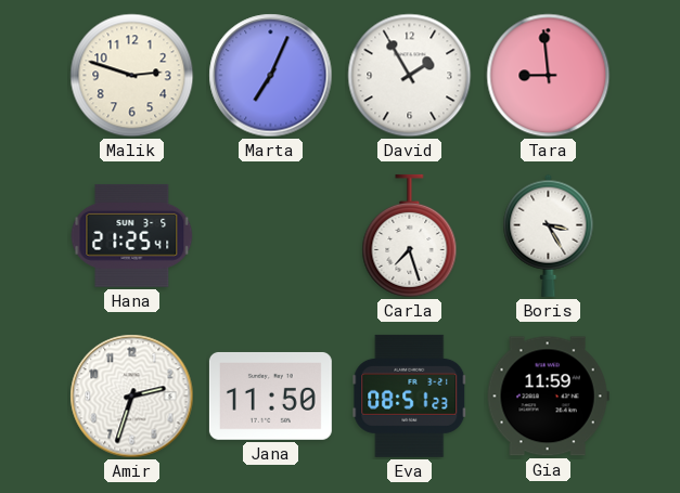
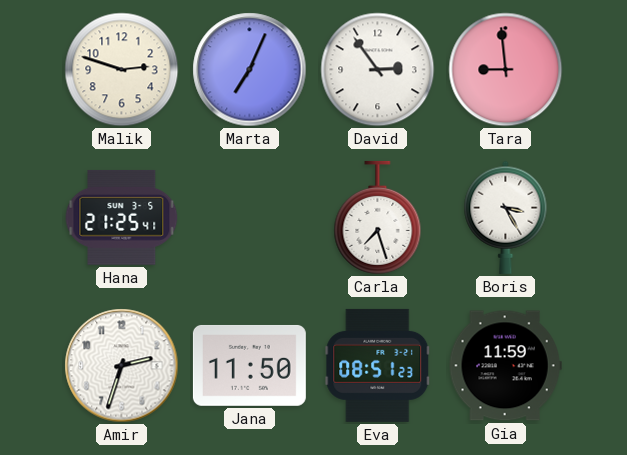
David: 1:55 -> 2:54
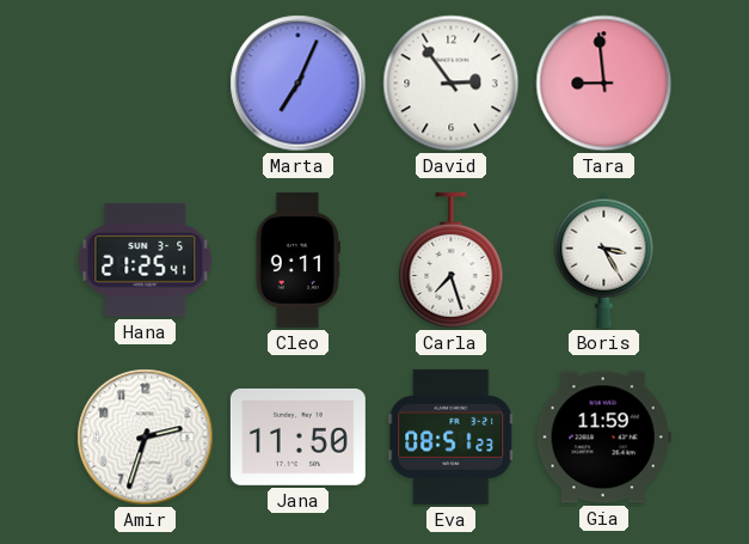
Malik: 2:48 -> none
Cleo: none -> 9:11
